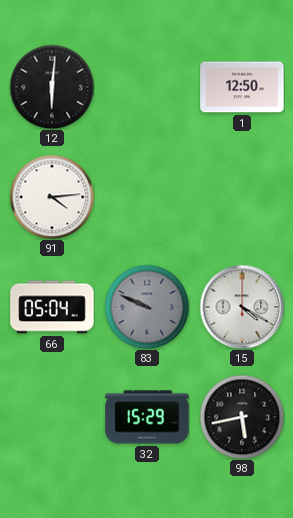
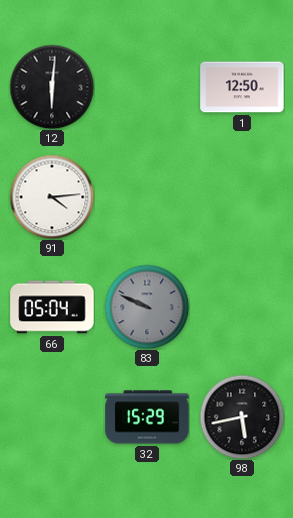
15: 4:20 -> none
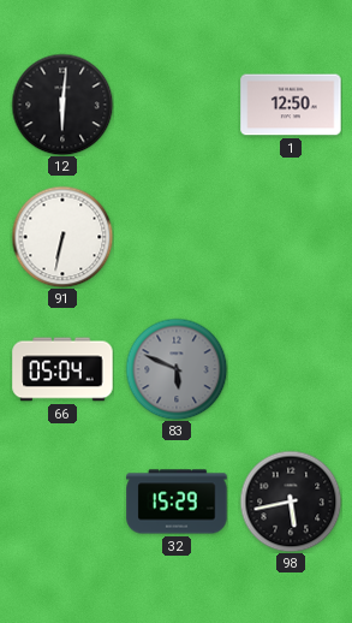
91: 4:14 -> 6:32
83: 9:49 -> 5:49
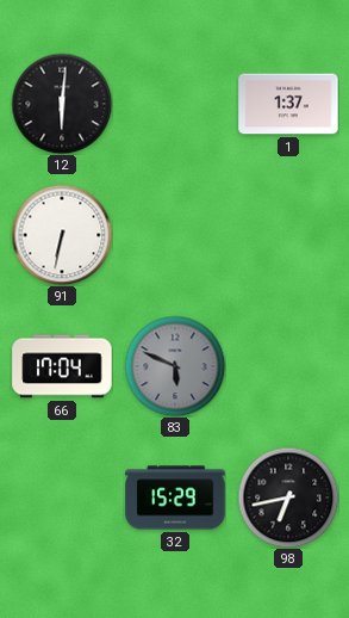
1: 12:50 -> 1:37
66: 05:04 -> 17:04
98: 5:43 -> 6:43
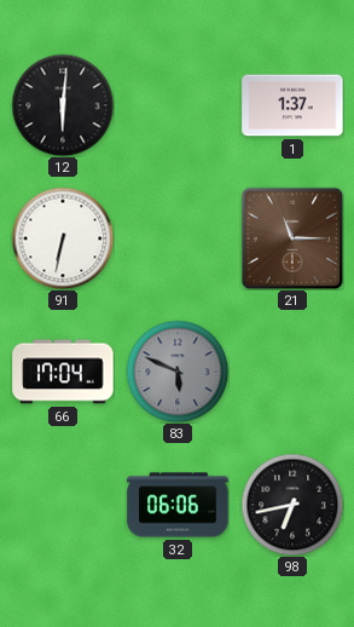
21: none -> 11:15
32: 15:29 -> 06:06
